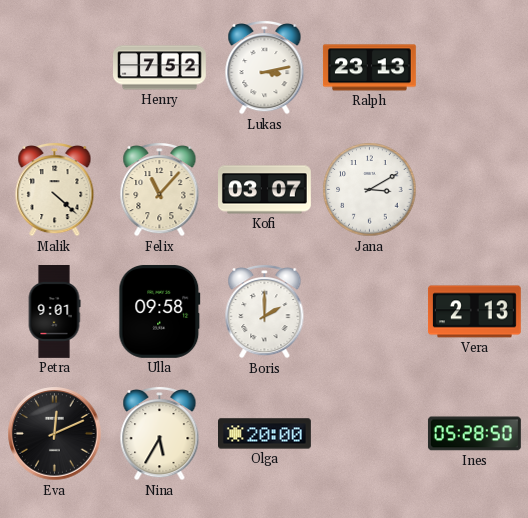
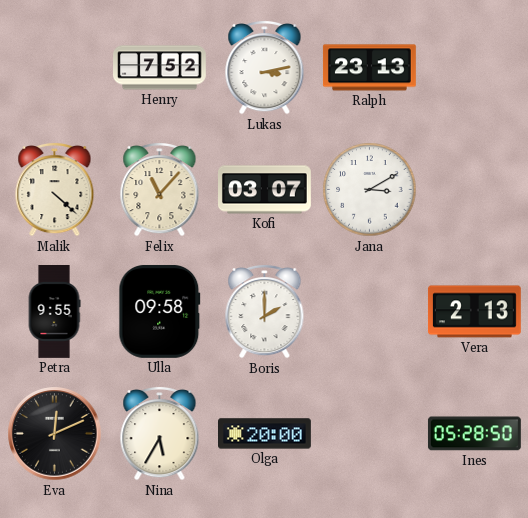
Petra: 9:01 -> 9:55
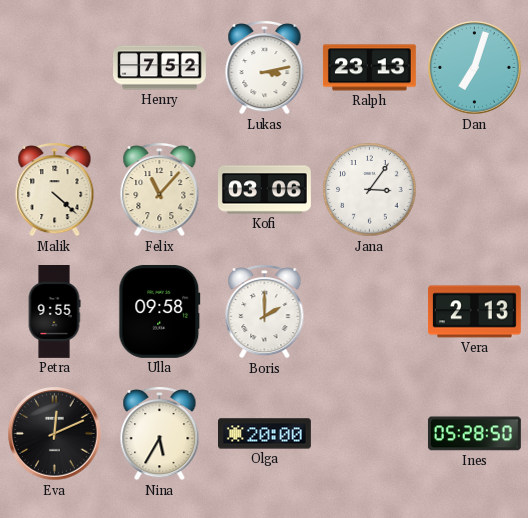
Dan: none -> 7:03
Kofi: 03:07 -> 03:06
Jana: 3:10 -> 3:06
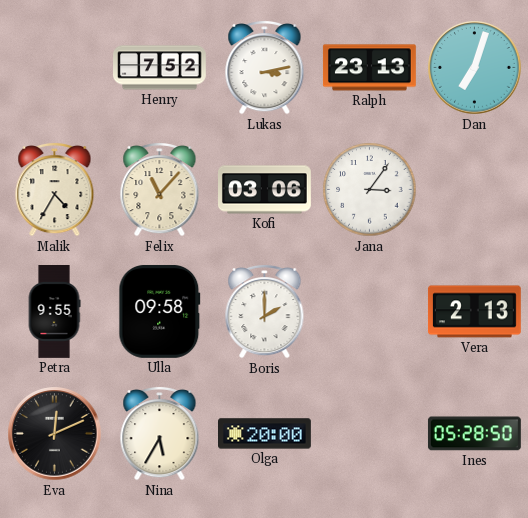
Malik: 4:22 -> 4:35
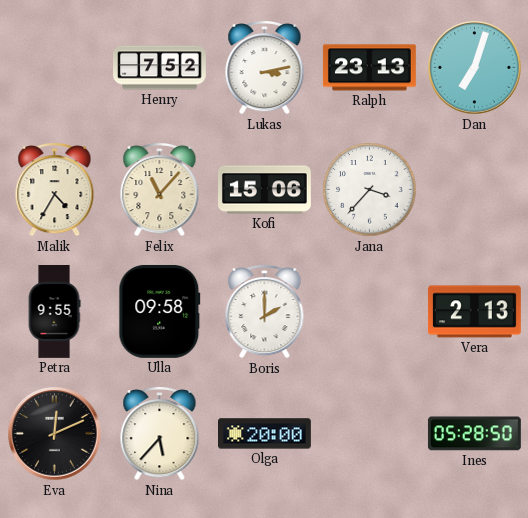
Kofi: 03:06 -> 15:06
Jana: 3:06 -> 3:37
Nina: 5:35 -> 5:37
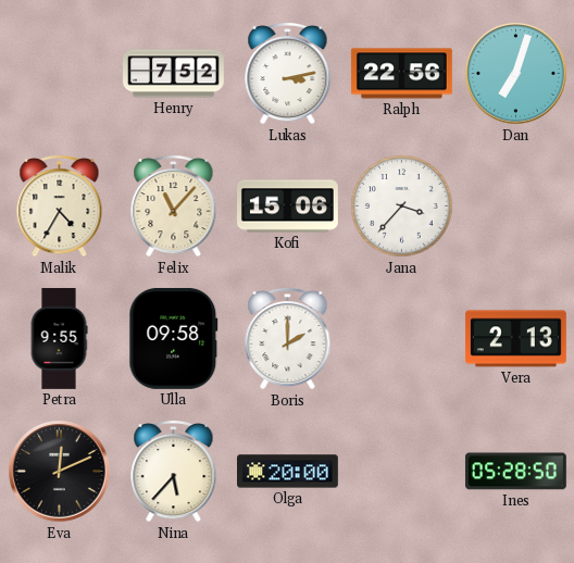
Ralph: 23:13 -> 22:56
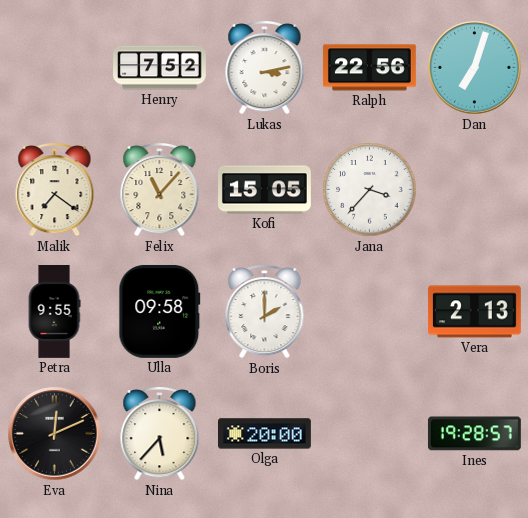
Malik: 4:35 -> 7:21
Kofi: 15:06 -> 15:05
Ines: 05:28 -> 19:28
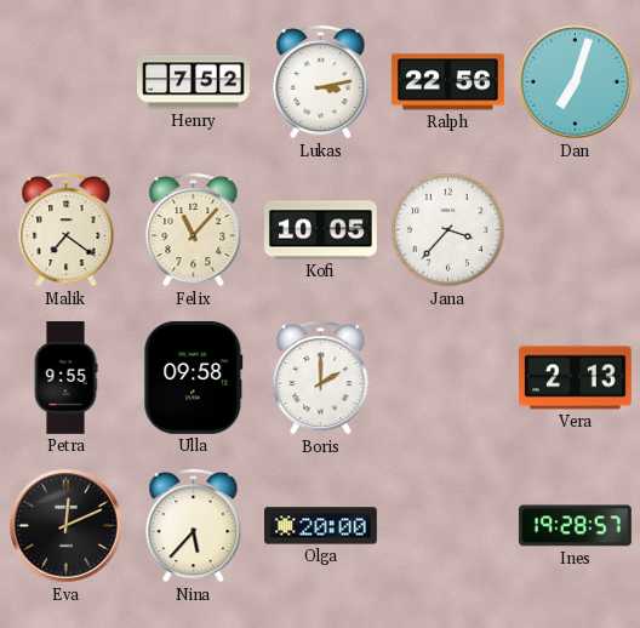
Kofi: 15:05 -> 10:05
